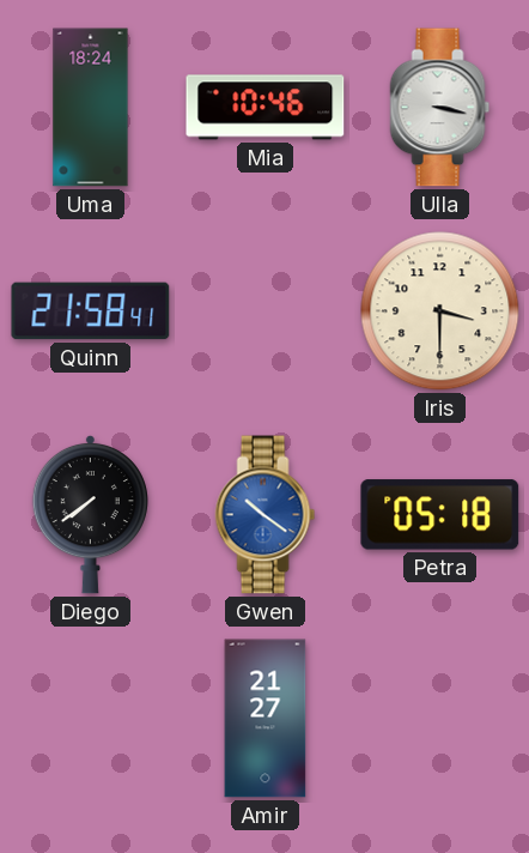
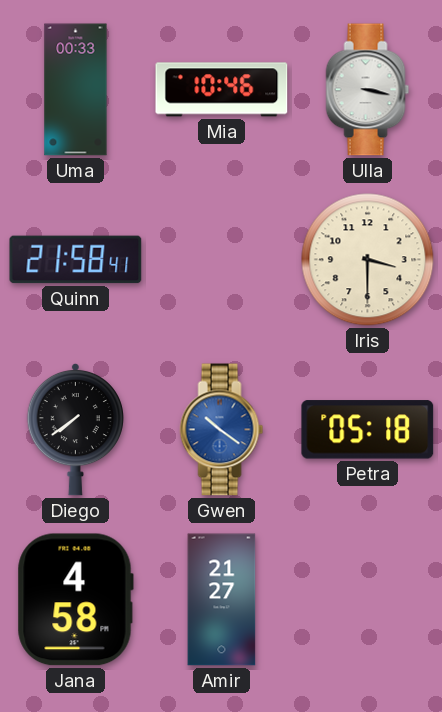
Uma: 18:24 -> 00:33
Jana: none -> 4:58
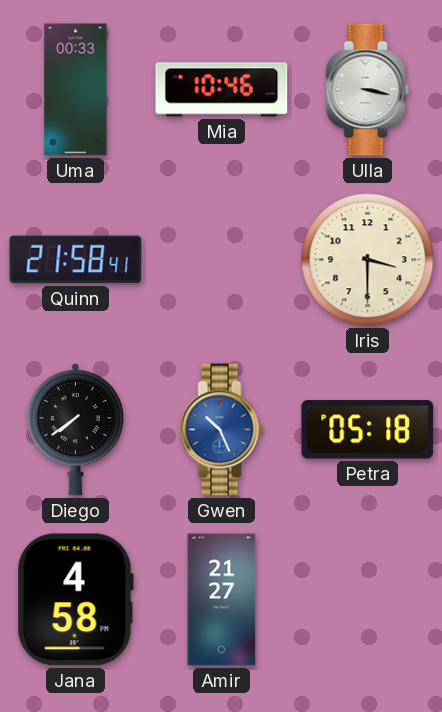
Gwen: 10:21 -> 10:26
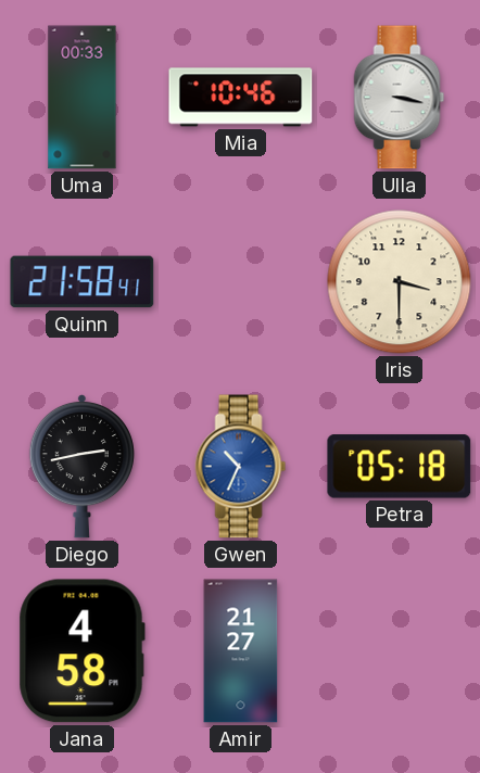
Diego: 7:39 -> 2:43
Gwen: 10:26 -> 10:34
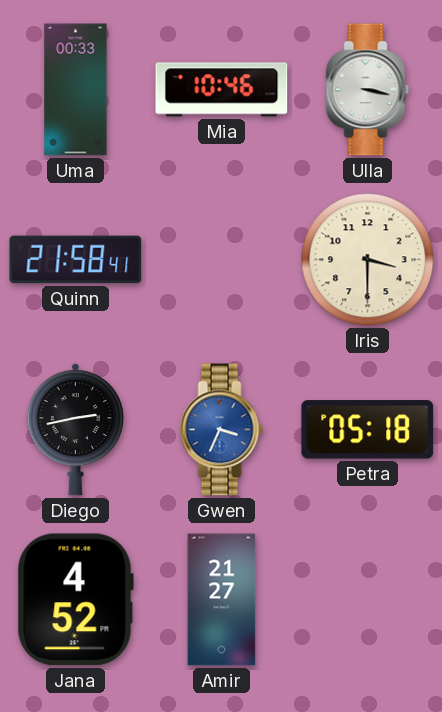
Gwen: 10:34 -> 3:34
Jana: 4:58 -> 4:52
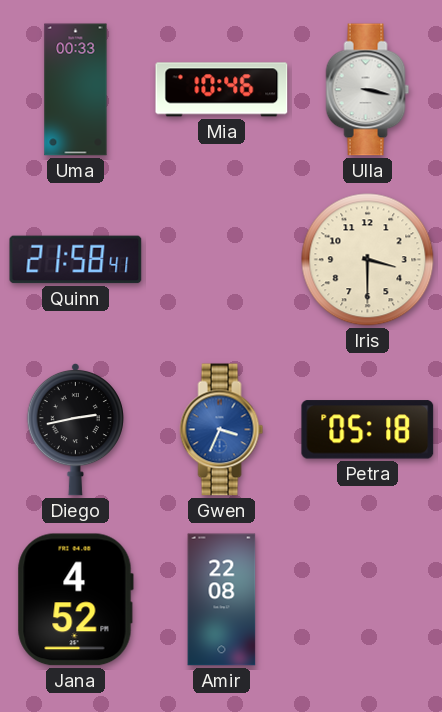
Amir: 21:27 -> 22:08
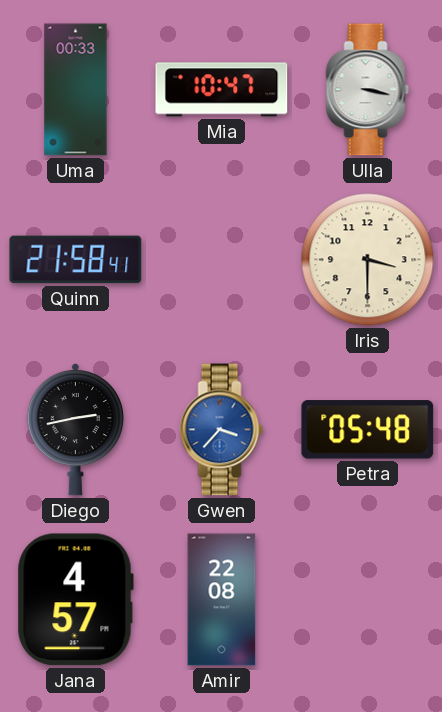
Mia: 10:46 -> 10:47
Gwen: 3:34 -> 3:37
Petra: 05:18 -> 05:48
Jana: 4:52 -> 4:57
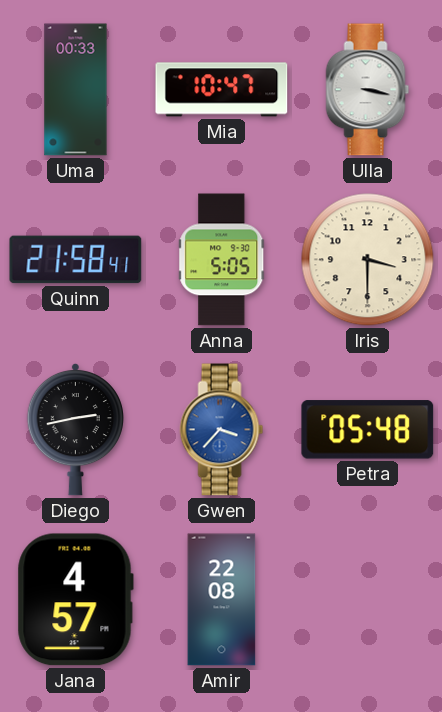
Anna: none -> 5:05
